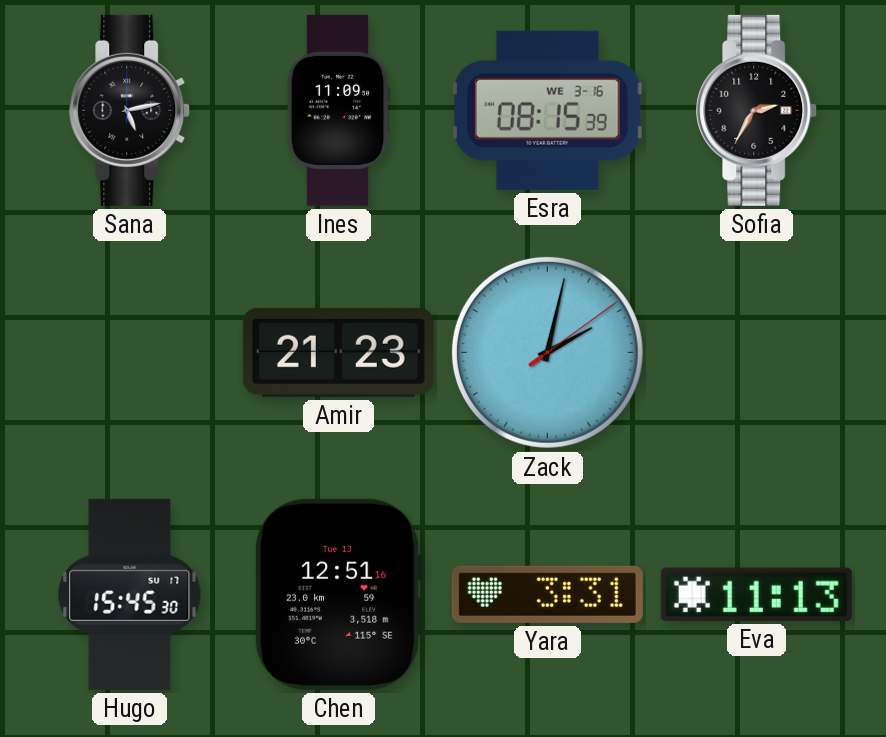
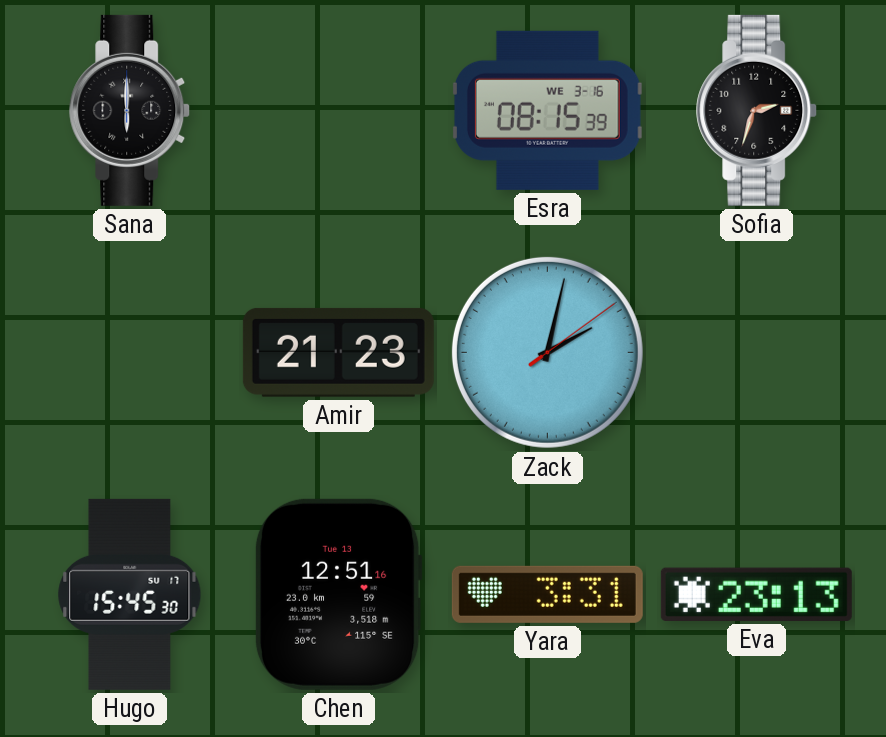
Sana: 5:13 -> 6:00
Ines: 11:09 -> none
Sofia: 2:35 -> 2:33
Eva: 11:13 -> 23:13
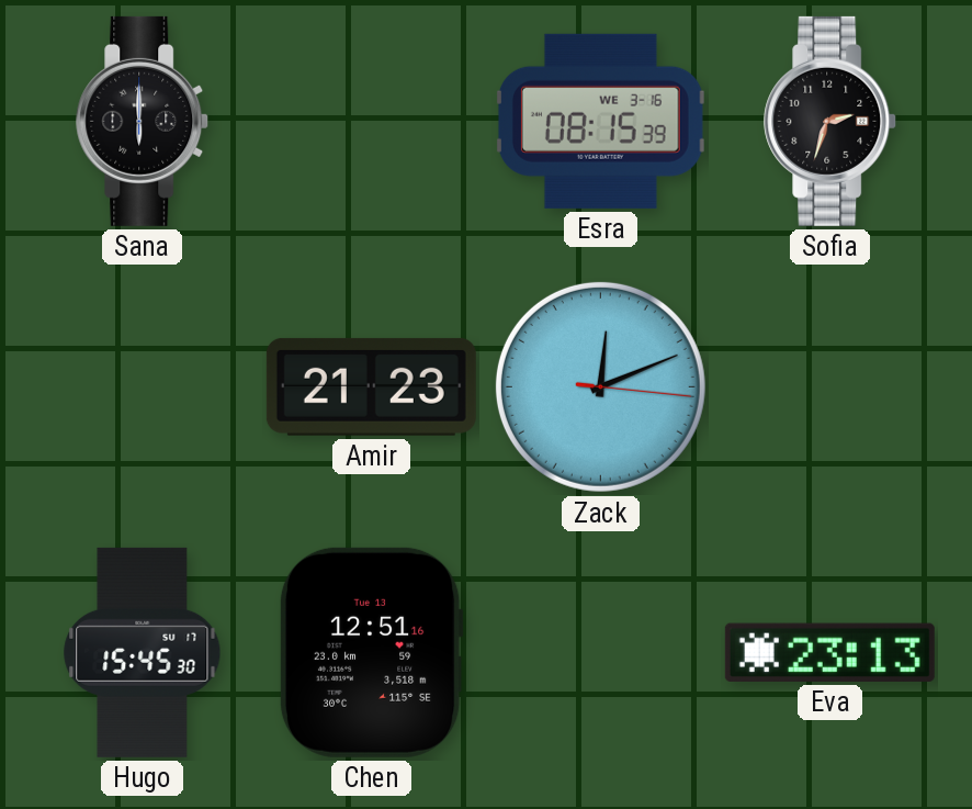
Zack: 2:02 -> 12:11
Yara: 3:31 -> none
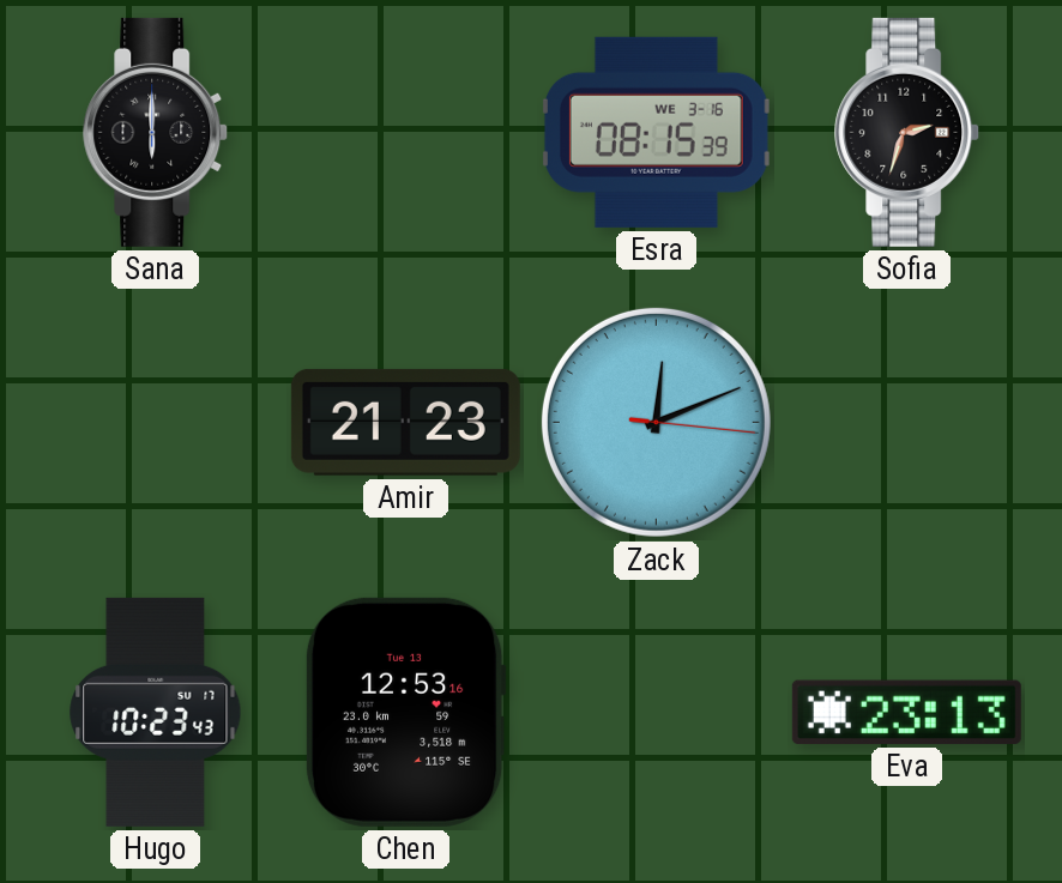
Hugo: 15:45 -> 10:23
Chen: 12:51 -> 12:53
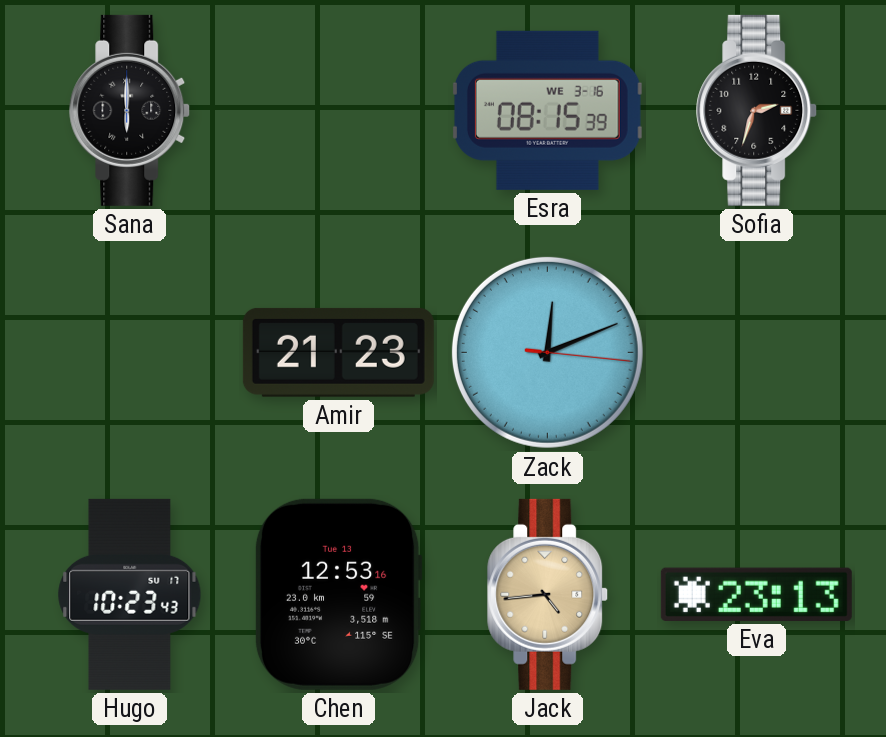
Jack: none -> 4:44
